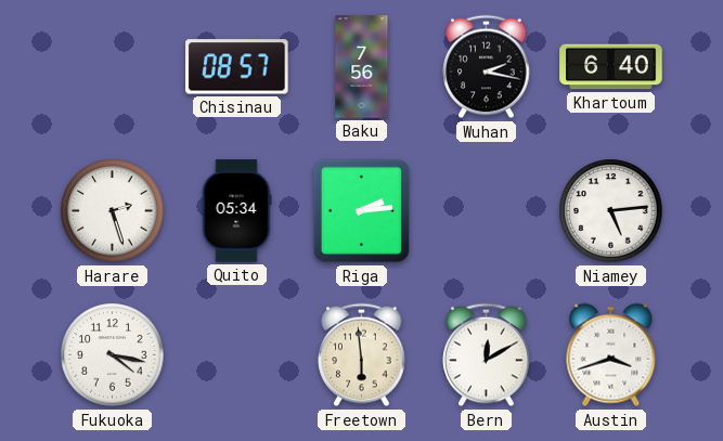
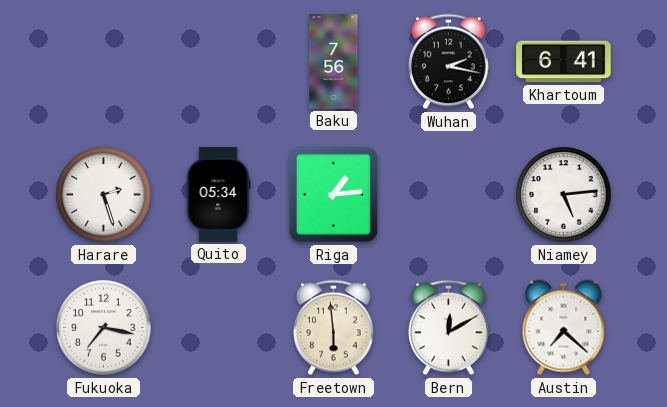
Chisinau: 08:57 -> none
Khartoum: 6:40 -> 6:41
Riga: 2:14 -> 1:14
Fukuoka: 4:17 -> 7:17
Austin: 3:42 -> 7:22
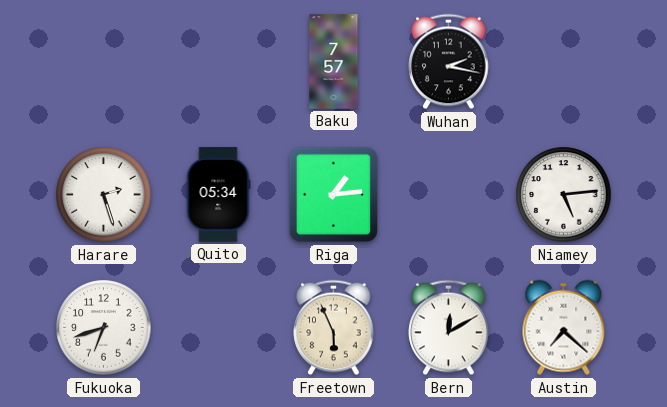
Baku: 7:56 -> 7:57
Khartoum: 6:41 -> none
Fukuoka: 7:17 -> 6:42
Freetown: 5:59 -> 5:56
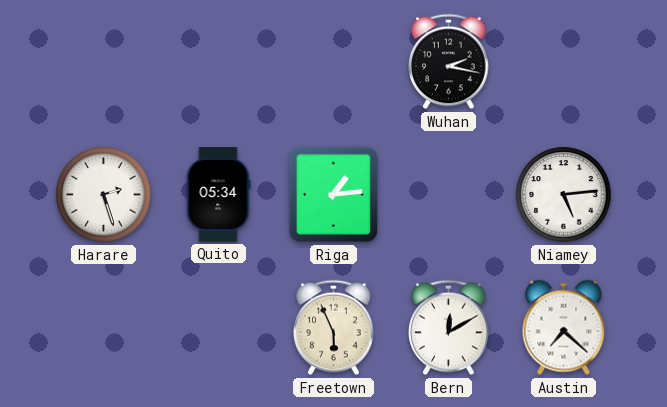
Baku: 7:57 -> none
Fukuoka: 6:42 -> none
